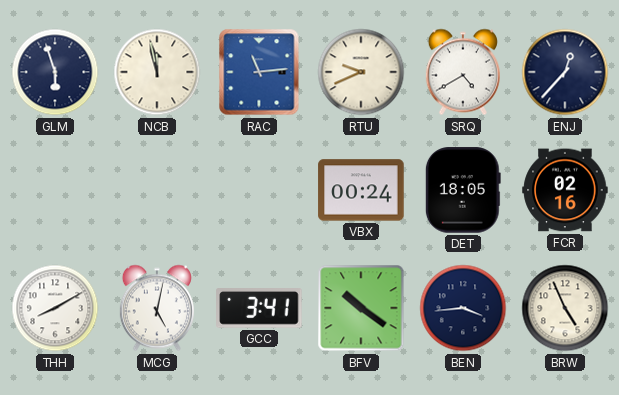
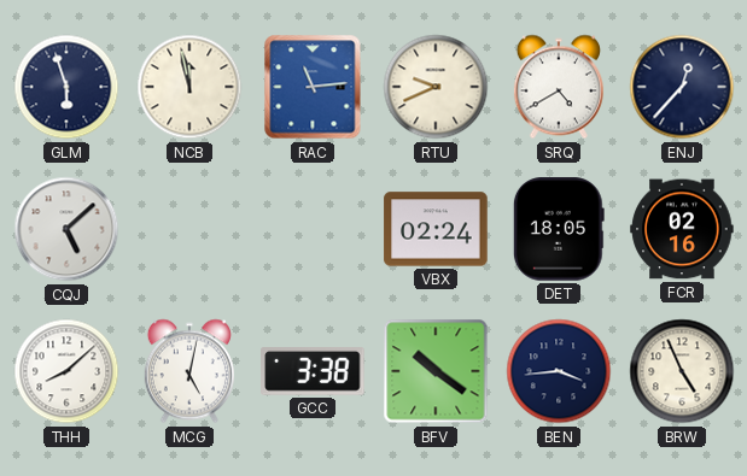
CQJ: none -> 5:08
VBX: 00:24 -> 02:24
THH: 8:10 -> 8:08
GCC: 3:41 -> 3:38
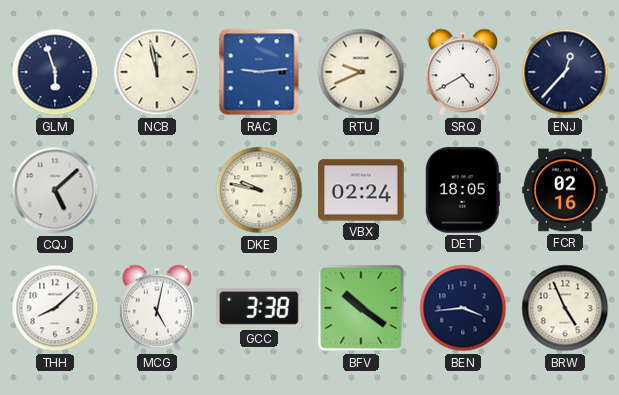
RAC: 11:14 -> 9:14
DKE: none -> 9:47
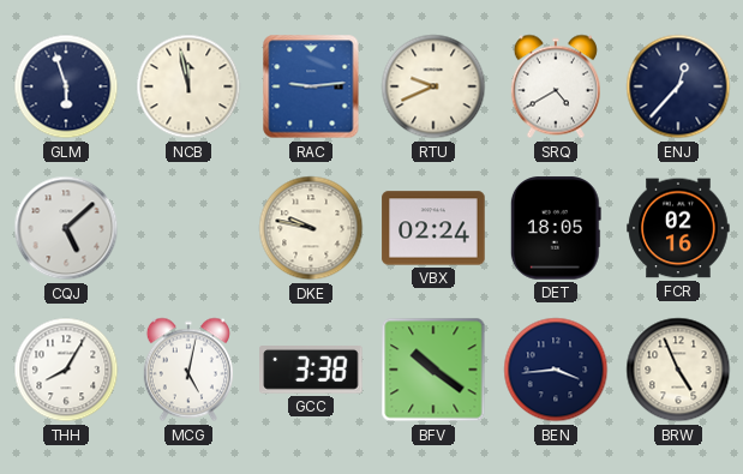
THH: 8:08 -> 8:05
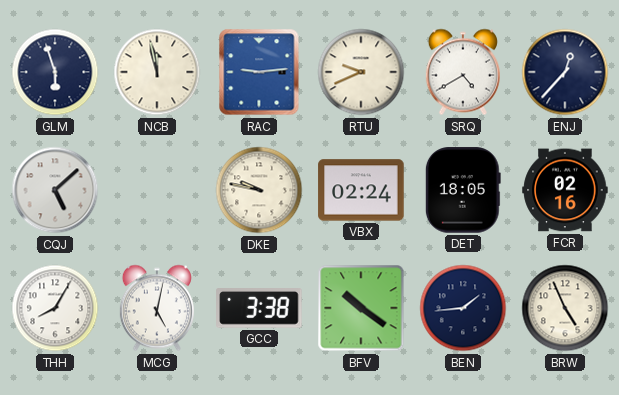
BEN: 3:44 -> 1:44
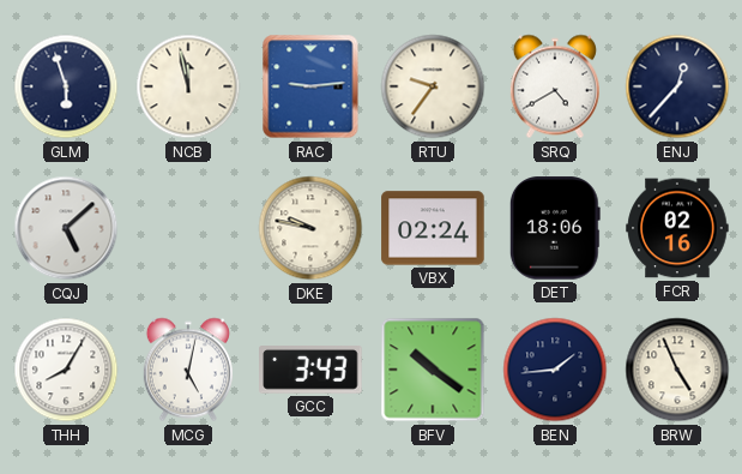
RTU: 9:41 -> 9:36
DET: 18:05 -> 18:06
GCC: 3:38 -> 3:43
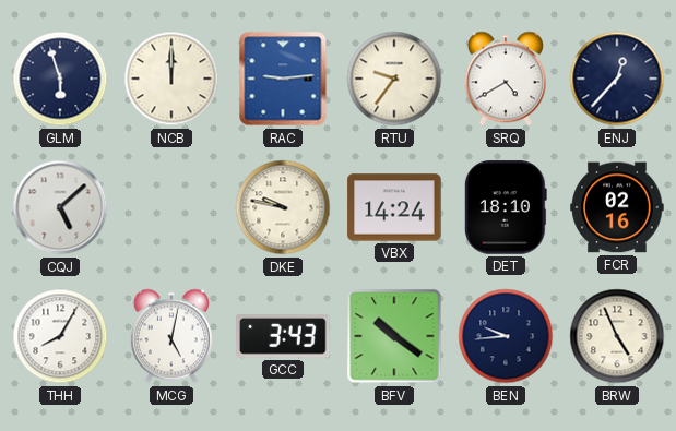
NCB: 11:58 -> 12:00
VBX: 02:24 -> 14:24
DET: 18:06 -> 18:10
BEN: 1:44 -> 9:44
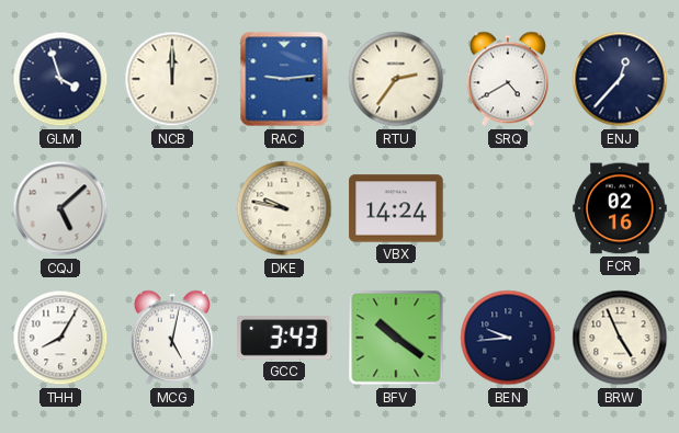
GLM: 5:57 -> 3:57
RTU: 9:36 -> 2:36
DET: 18:10 -> none
